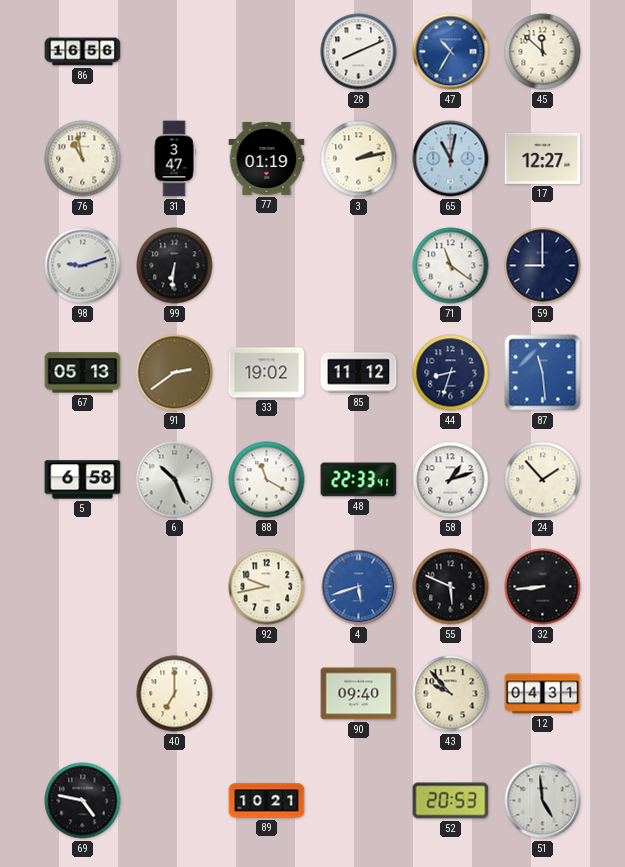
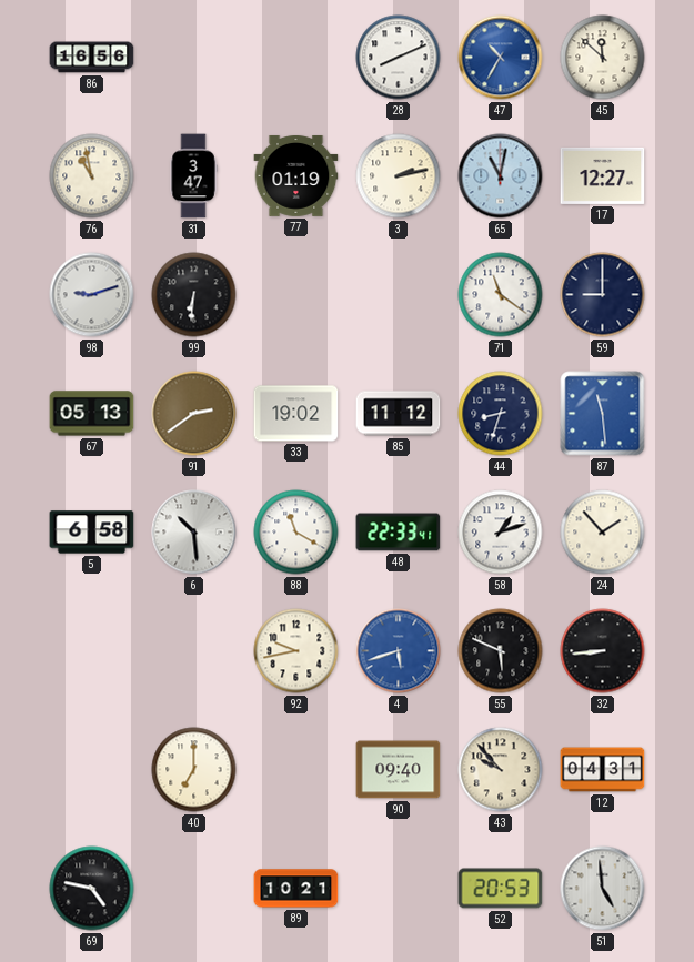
6: 10:26 -> 10:29
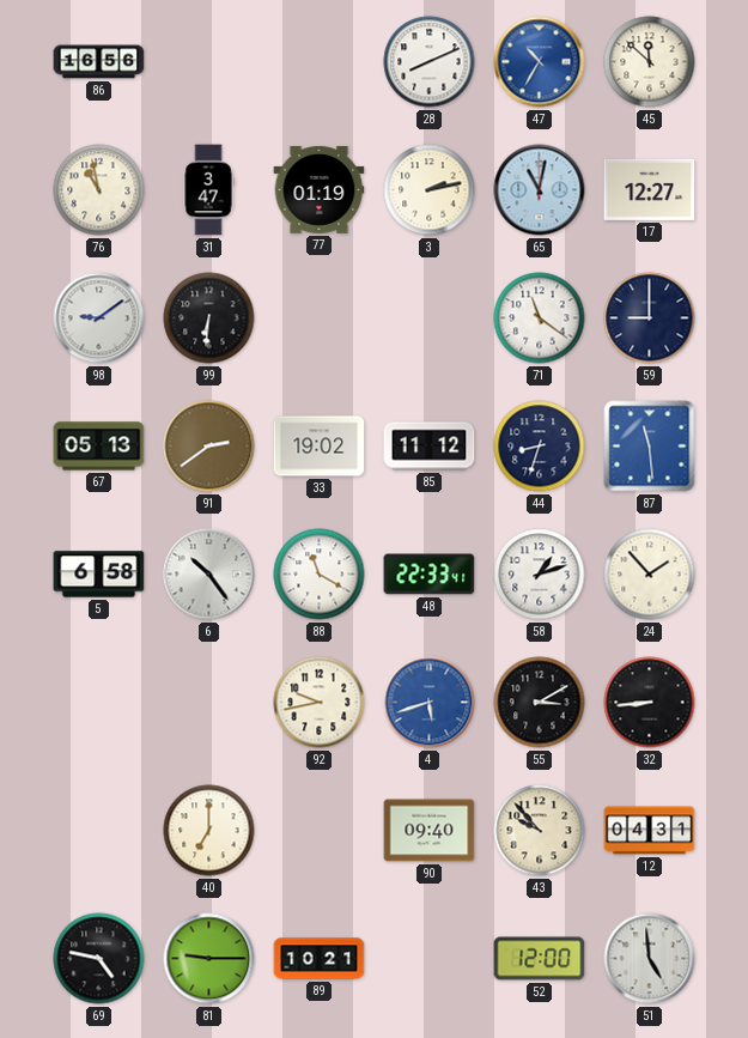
98: 9:12 -> 9:09
6: 10:29 -> 10:24
55: 5:49 -> 3:10
81: none -> 9:15
52: 20:53 -> 12:00
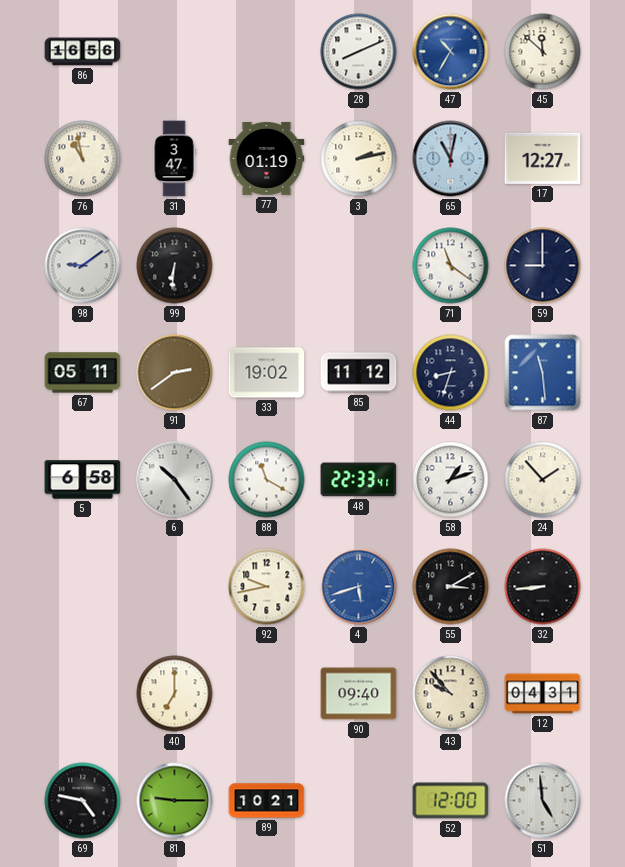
67: 05:13 -> 05:11
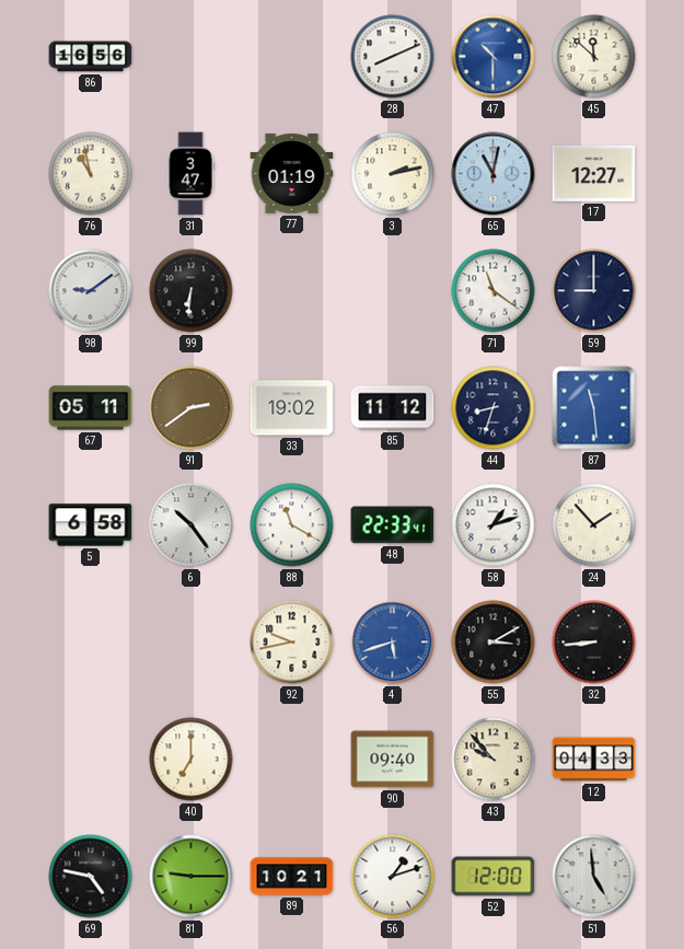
47: 10:35 -> 10:30
12: 04:31 -> 04:33
56: none -> 1:12
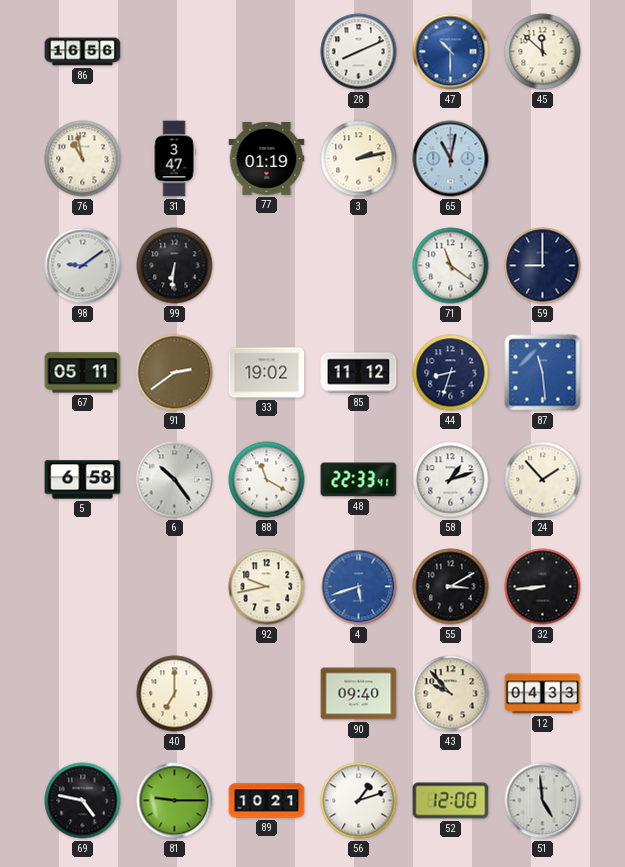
17: 12:27 -> none
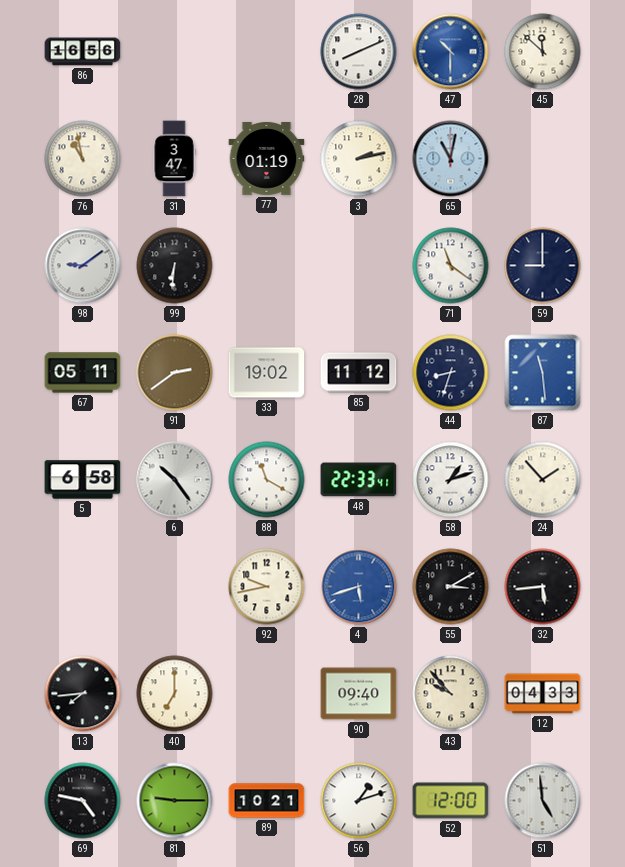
32: 8:44 -> 5:44
13: none -> 7:44
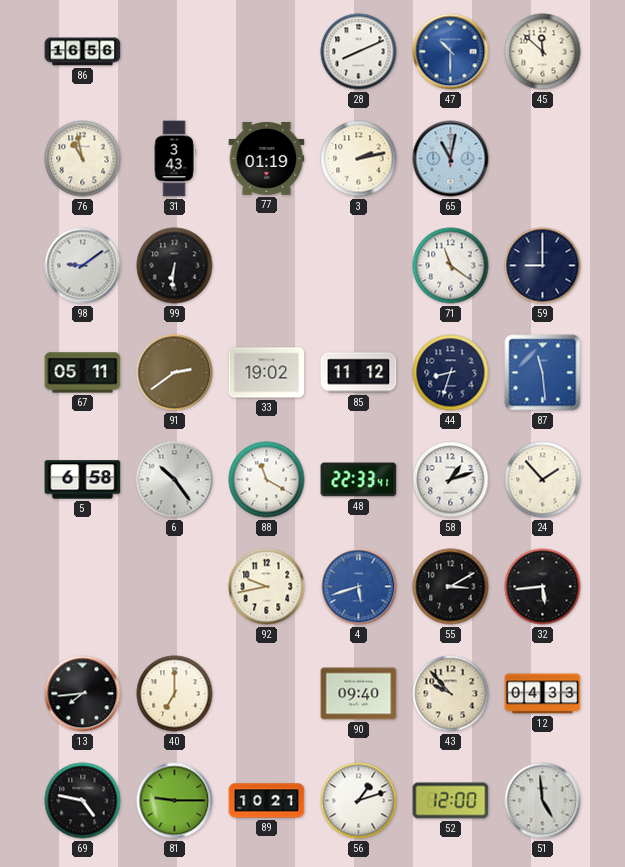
31: 3:47 -> 3:43
